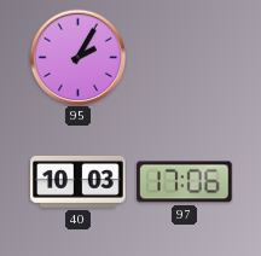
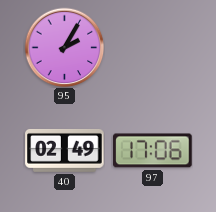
40: 10:03 -> 02:49
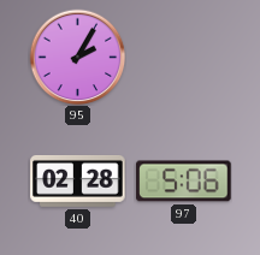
40: 02:49 -> 02:28
97: 17:06 -> 5:06
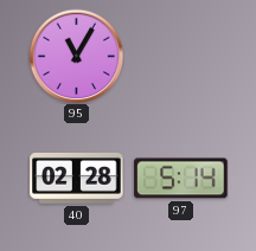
95: 2:05 -> 11:05
97: 5:06 -> 5:14
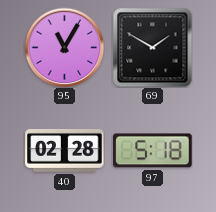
69: none -> 1:50
97: 5:14 -> 5:18
